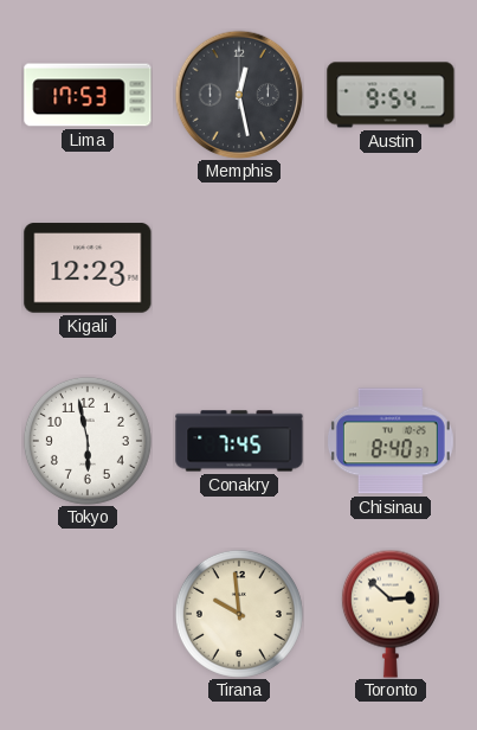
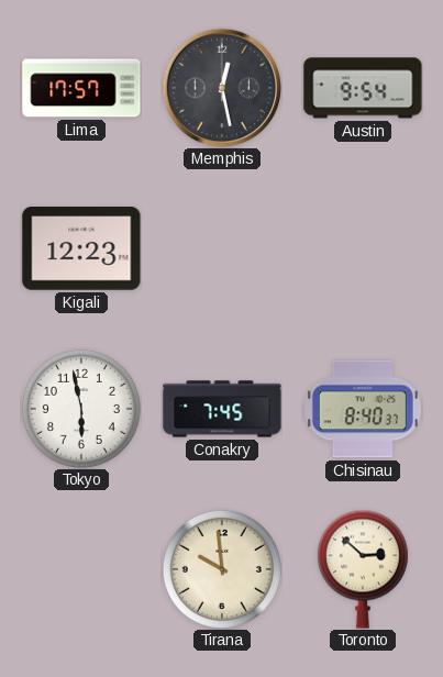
Lima: 17:53 -> 17:57
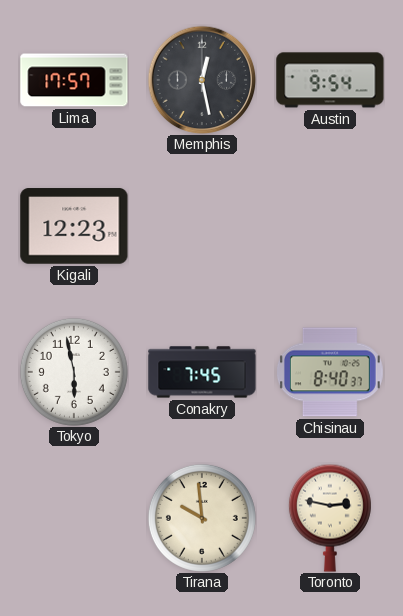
Toronto: 2:52 -> 2:47
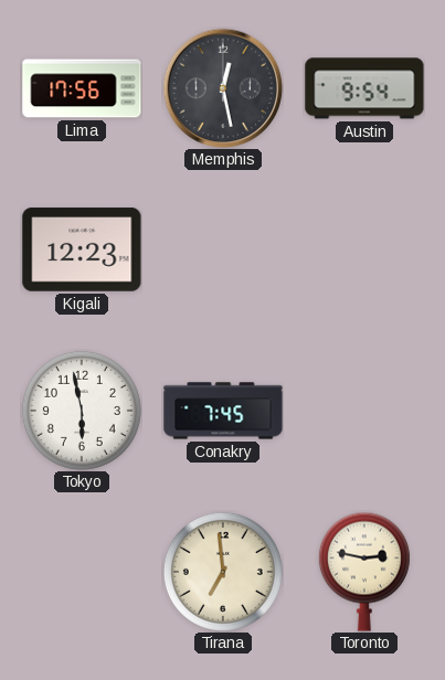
Lima: 17:57 -> 17:56
Chisinau: 8:40 -> none
Tirana: 9:59 -> 6:59
